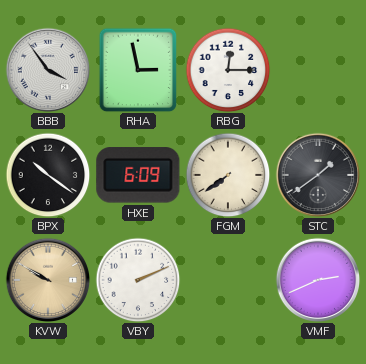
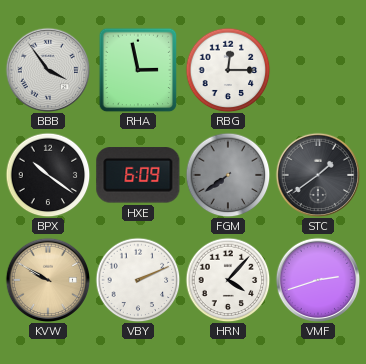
FGM dial: cream -> grey
HRN: none -> 4:07
VMF: 2:41 -> 2:42
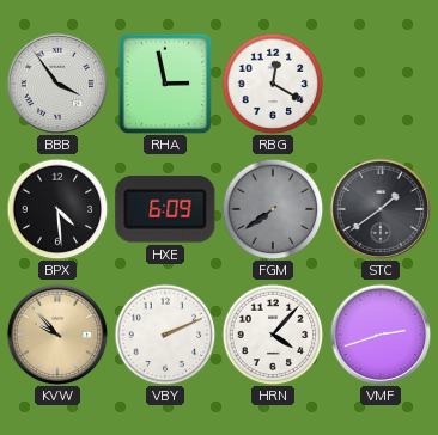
RBG: 12:15 -> 12:20
BPX: 10:21 -> 4:29
KVW: 9:50 -> 9:53
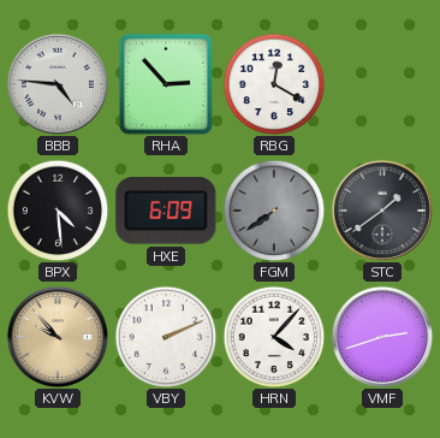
BBB: 3:54 -> 4:46
RHA: 2:58 -> 2:53
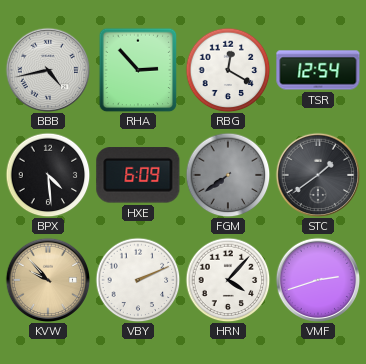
BBB: 4:46 -> 4:43
TSR: none -> 12:54
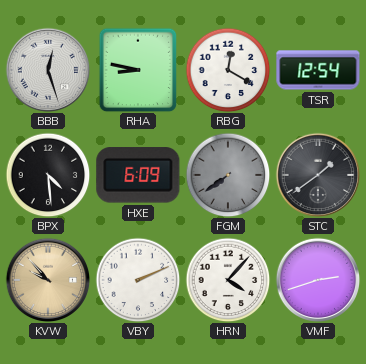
BBB: 4:43 -> 12:27
RHA: 2:53 -> 8:47
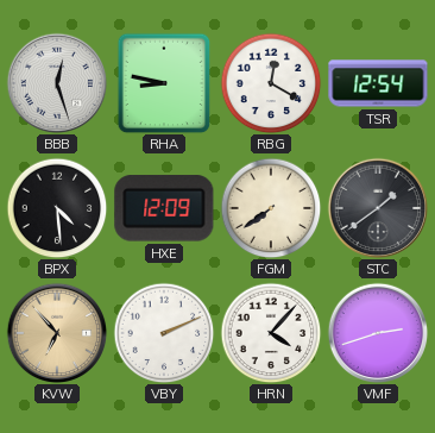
HXE: 6:09 -> 12:09
FGM dial: grey -> cream
KVW: 9:53 -> 6:53
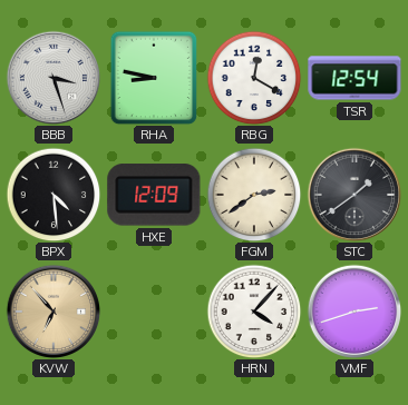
BBB: 12:27 -> 3:27
FGM: 7:39 -> 2:39
VBY: 2:11 -> none
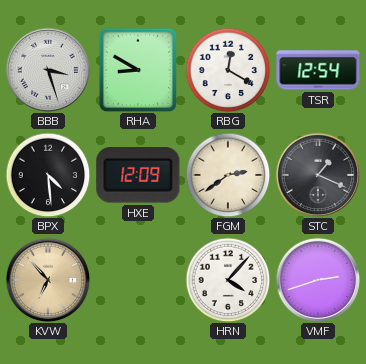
RHA: 8:47 -> 8:50
STC: 1:39 -> 1:19
